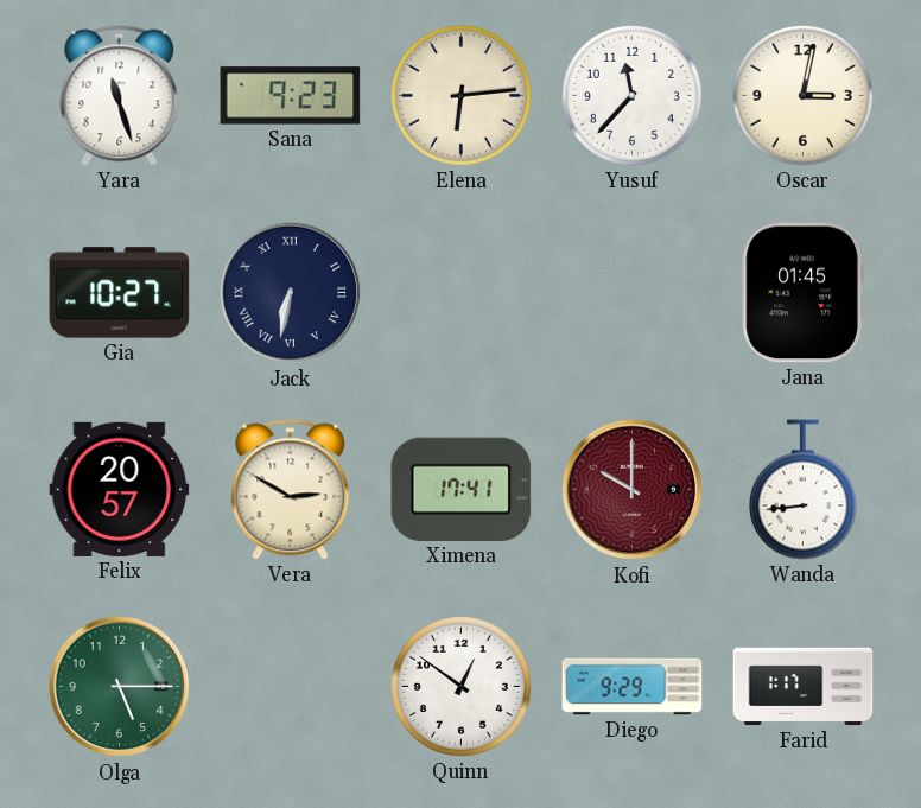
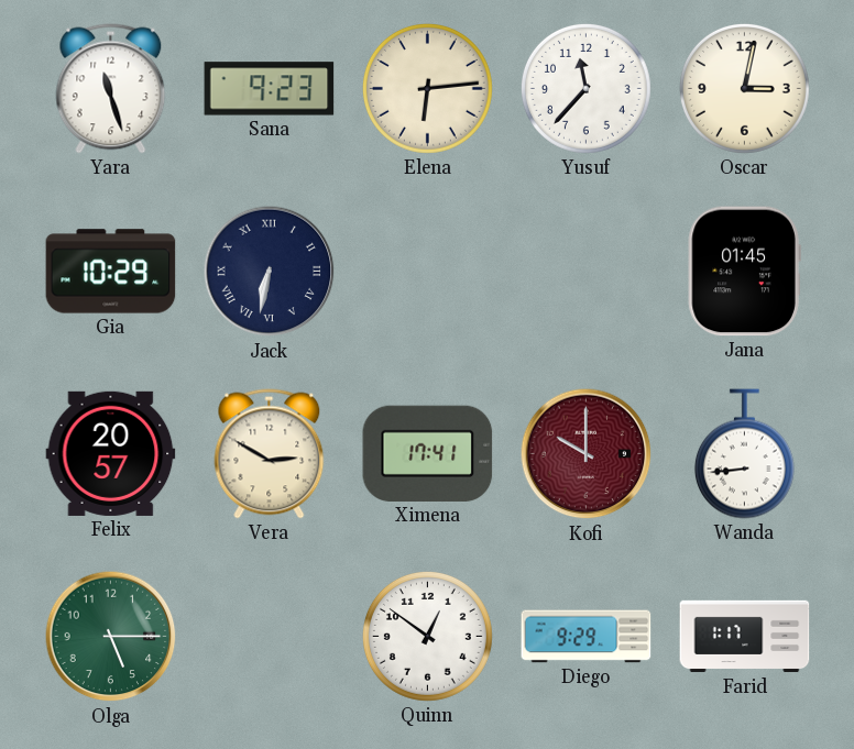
Gia: 10:27 -> 10:29
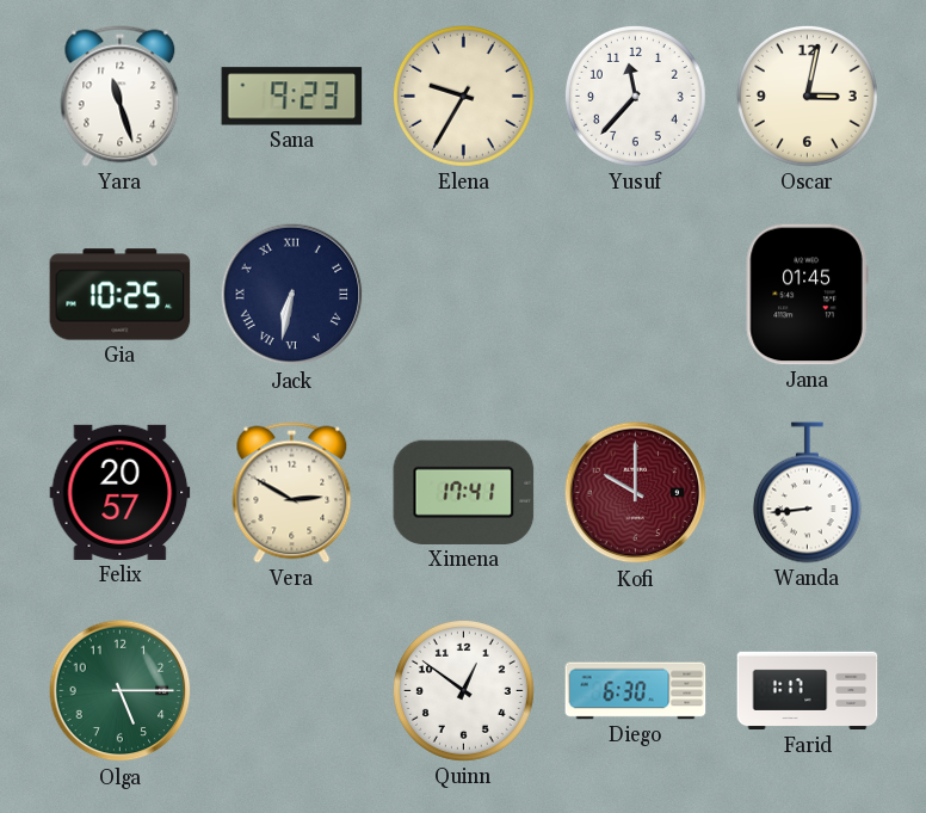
Elena: 6:14 -> 9:35
Gia: 10:29 -> 10:25
Diego: 9:29 -> 6:30
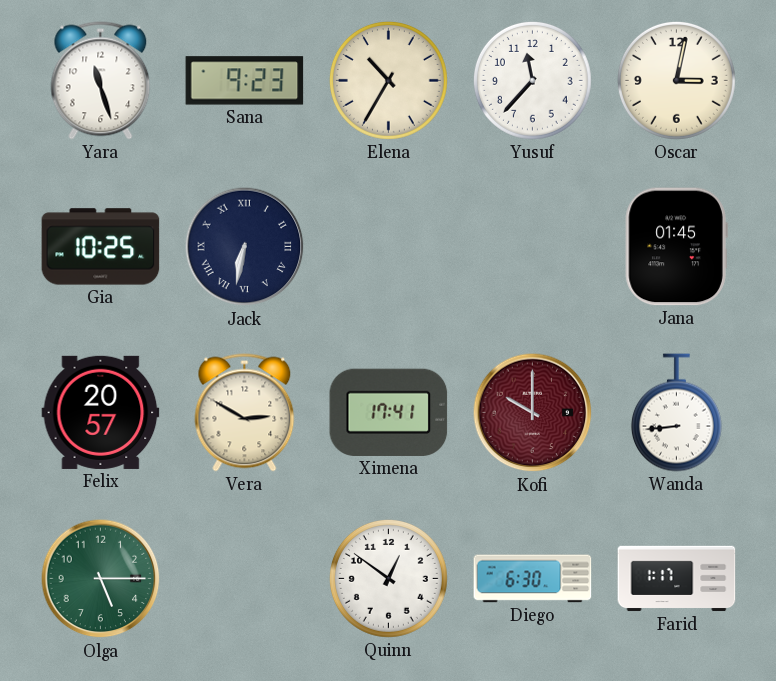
Elena: 9:35 -> 10:35
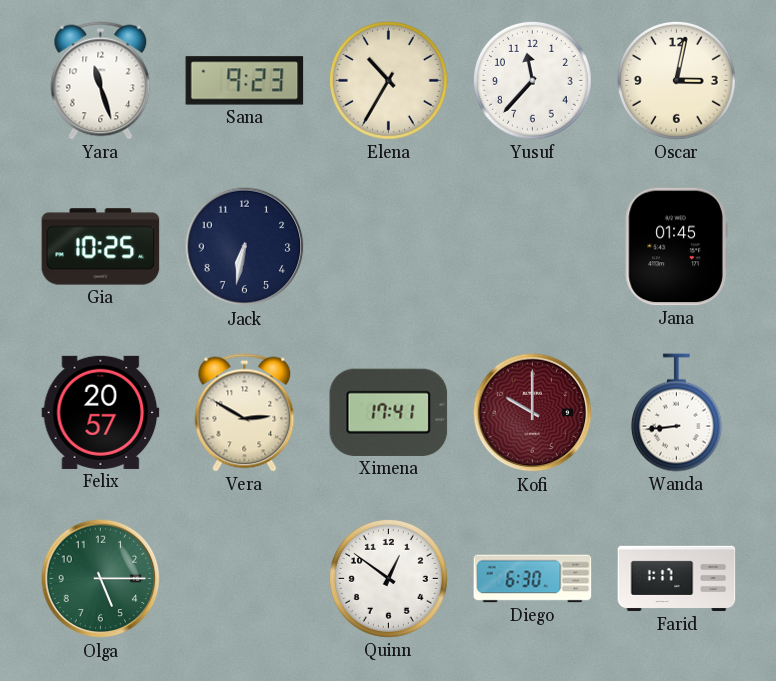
Jack numerals: Roman -> Arabic
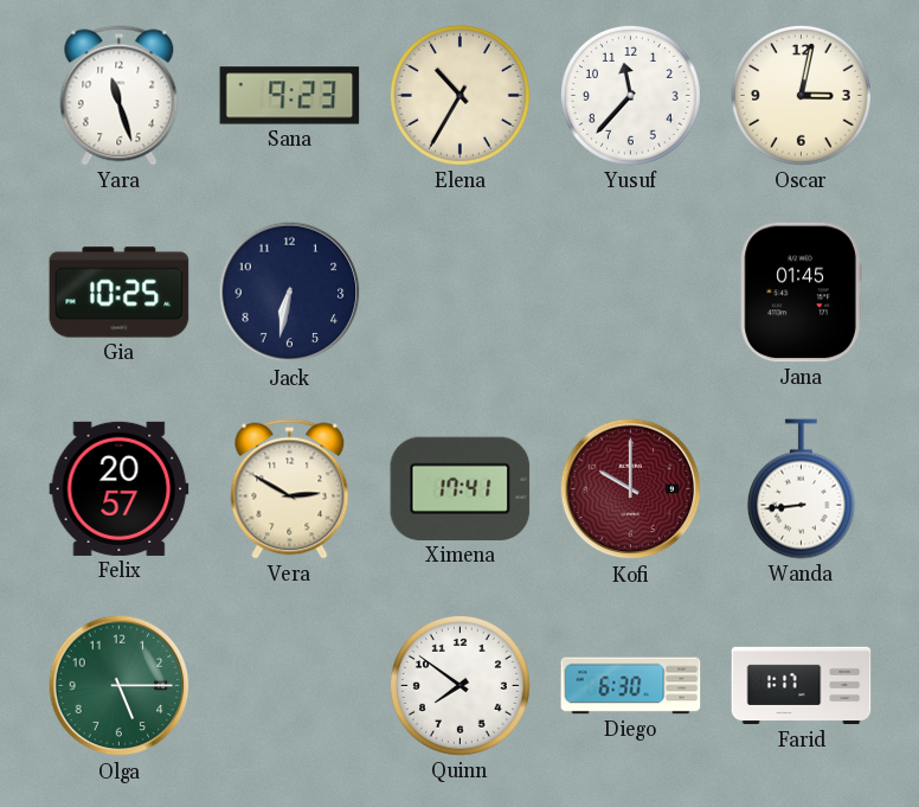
Quinn: 12:51 -> 7:51
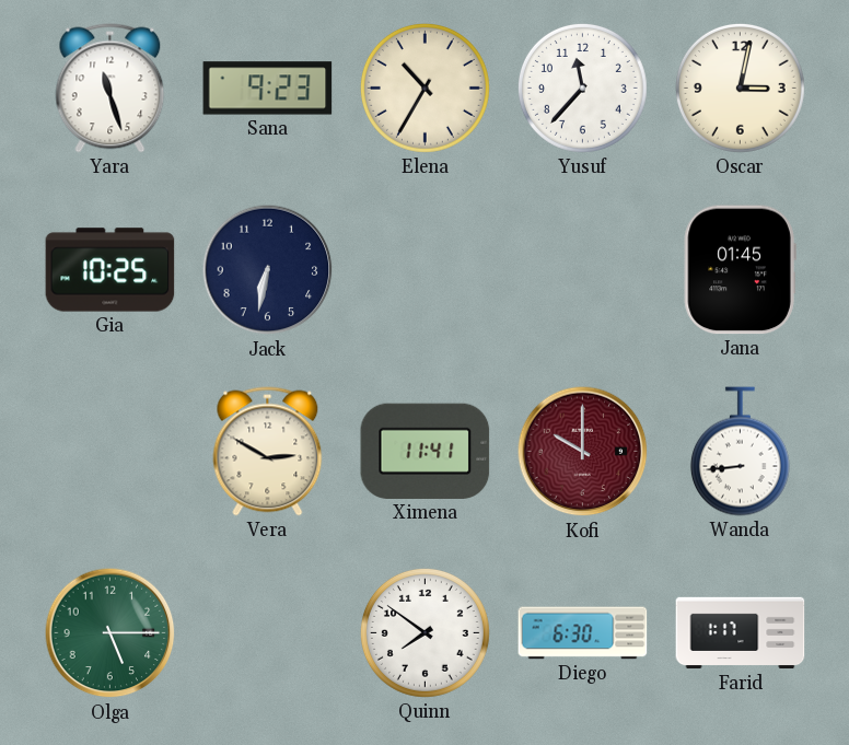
Felix: 20:57 -> none
Ximena: 17:41 -> 11:41
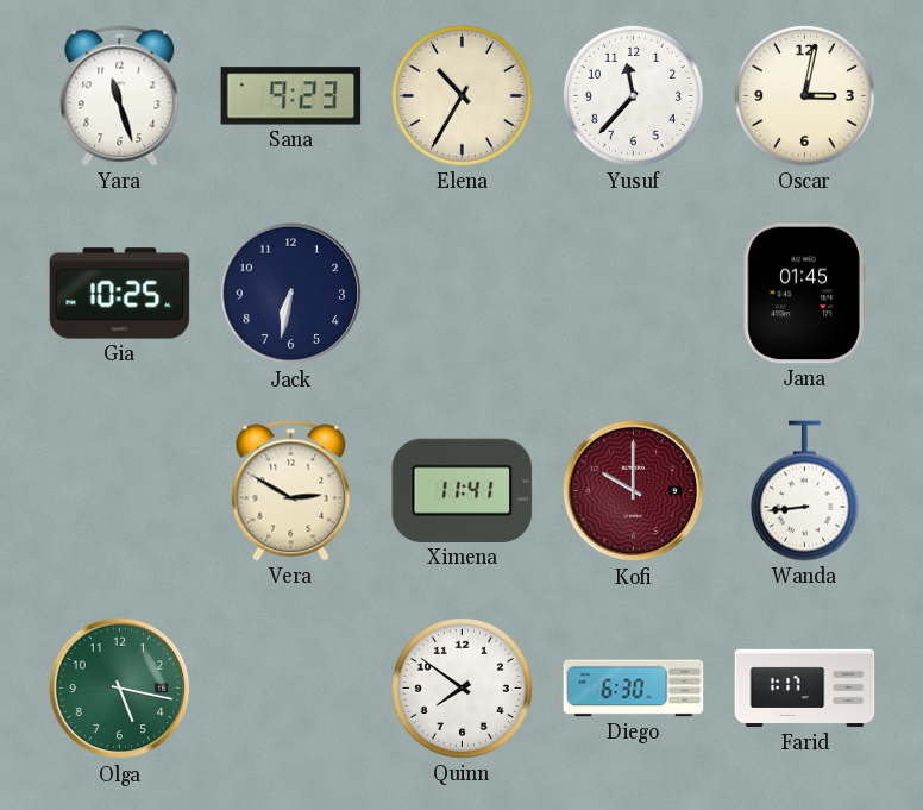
Olga: 5:15 -> 5:17
